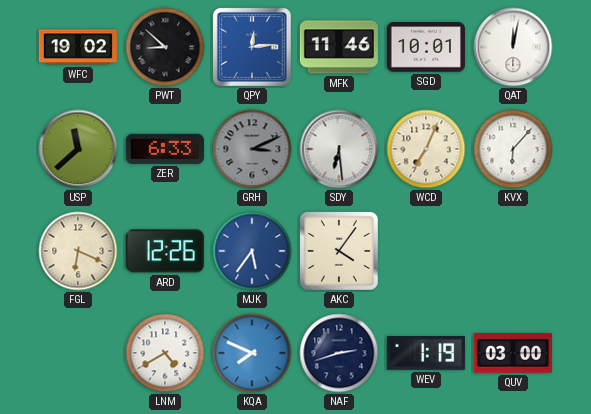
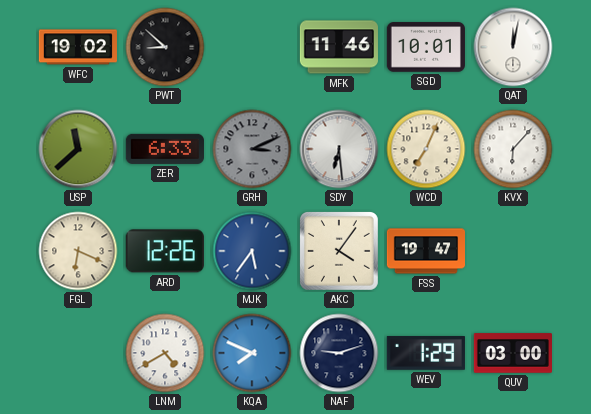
QPY: 12:14 -> none
FSS: none -> 19:47
NAF: 2:42 -> 9:12
WEV: 1:19 -> 1:29
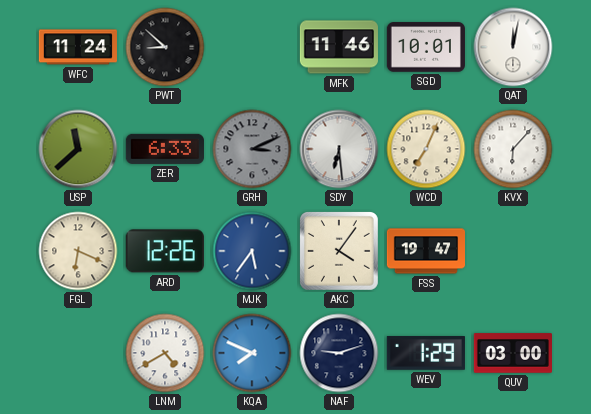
WFC: 19:02 -> 11:24
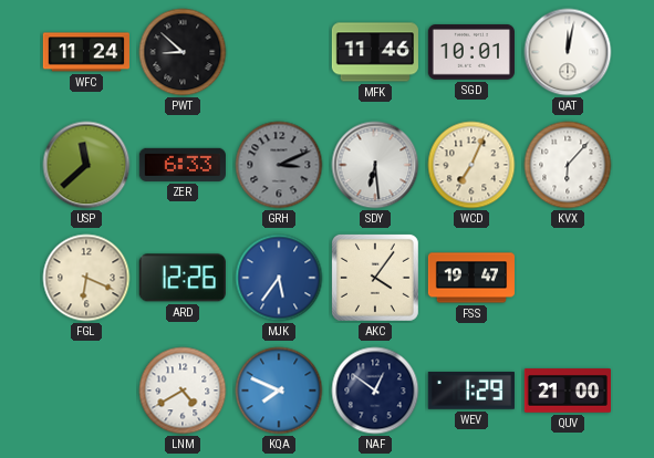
NAF: 9:12 -> 12:51
QUV: 03:00 -> 21:00
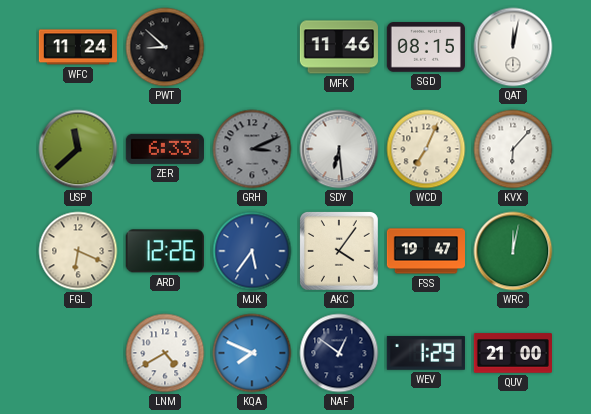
SGD: 10:01 -> 08:15
WRC: none -> 12:02
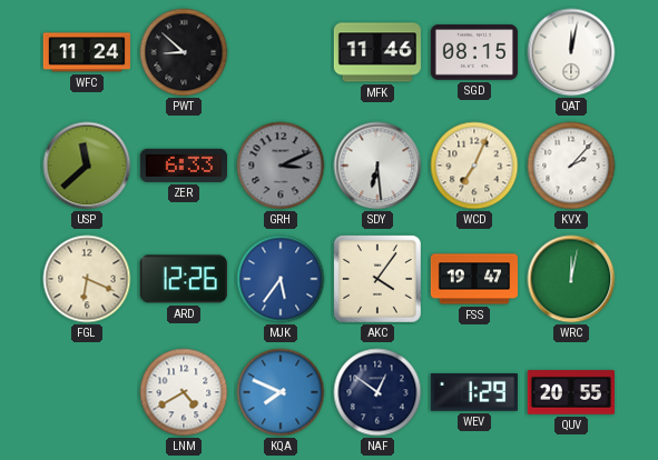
KVX: 6:07 -> 2:07
QUV: 21:00 -> 20:55
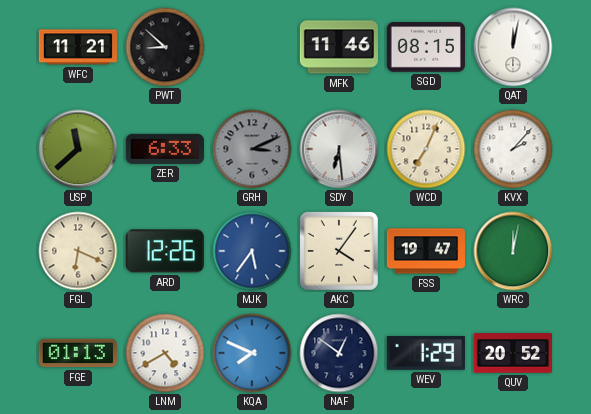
WFC: 11:24 -> 11:21
FGE: none -> 01:13
QUV: 20:55 -> 20:52
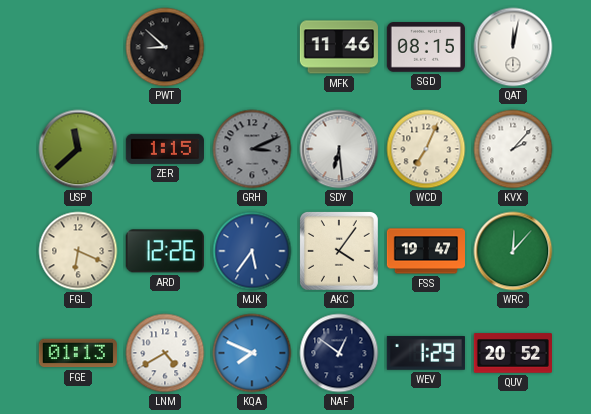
WFC: 11:21 -> none
ZER: 6:33 -> 1:15
WRC: 12:02 -> 12:07
